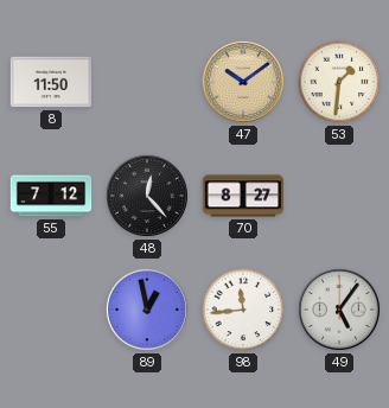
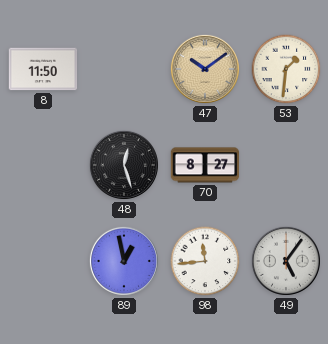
55: 7:12 -> none
48: 12:23 -> 12:27
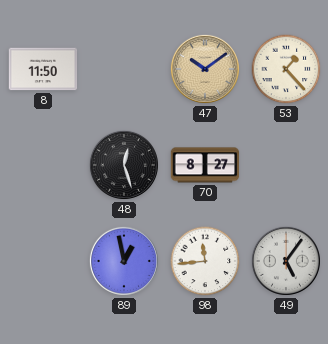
53: 1:31 -> 1:23
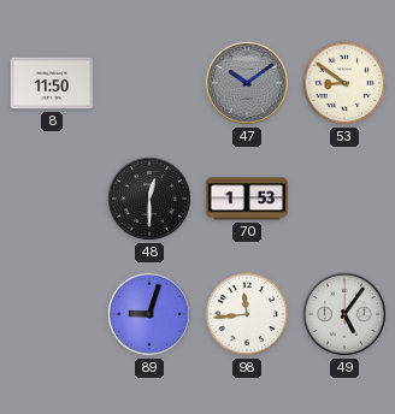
47 dial: champagne -> grey
53: 1:23 -> 8:51
48: 12:27 -> 12:30
70: 8:27 -> 1:53
89: 12:58 -> 9:03
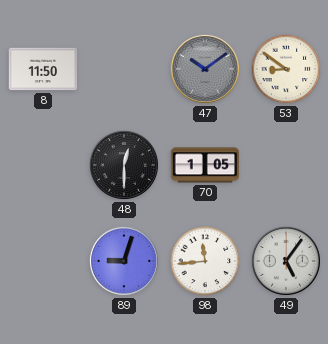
70: 1:53 -> 1:05
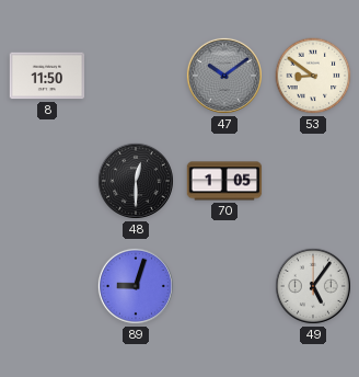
98: 11:44 -> none
